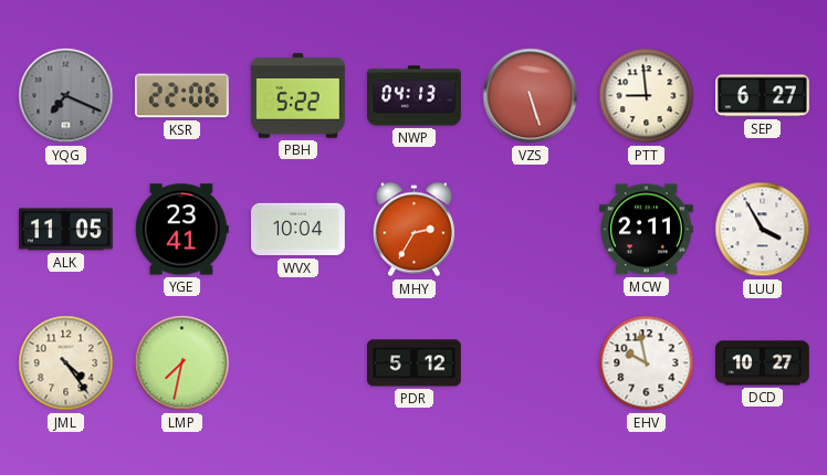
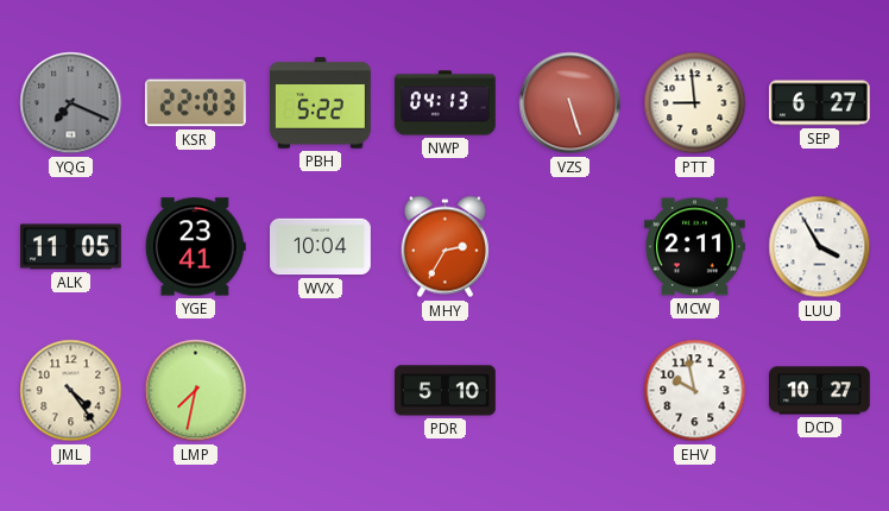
KSR: 22:06 -> 22:03
PDR: 5:12 -> 5:10
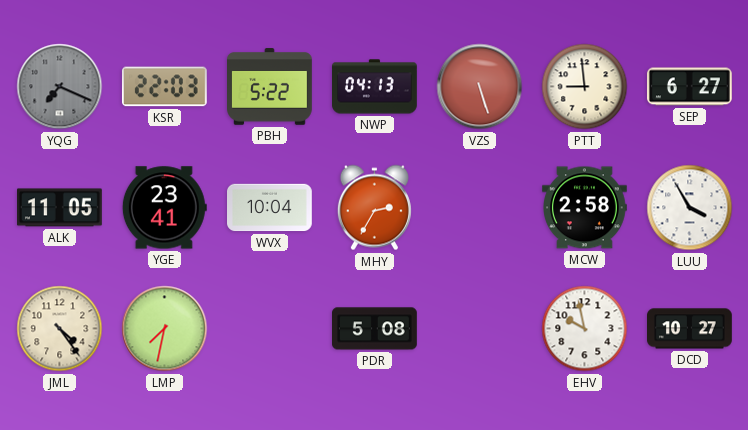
MCW: 2:11 -> 2:58
PDR: 5:10 -> 5:08
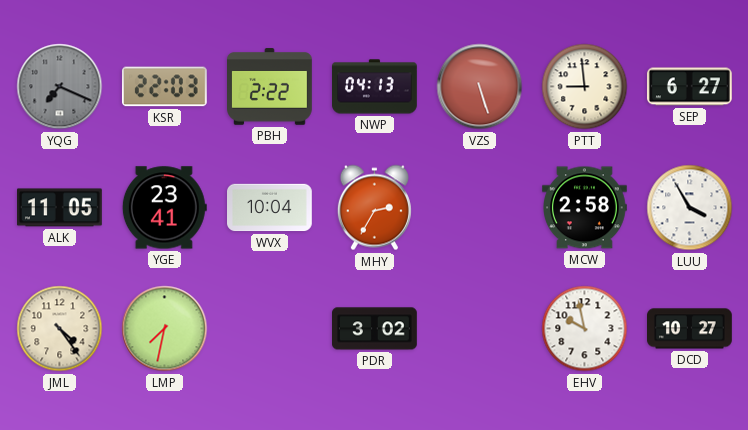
PBH: 5:22 -> 2:22
PDR: 5:08 -> 3:02
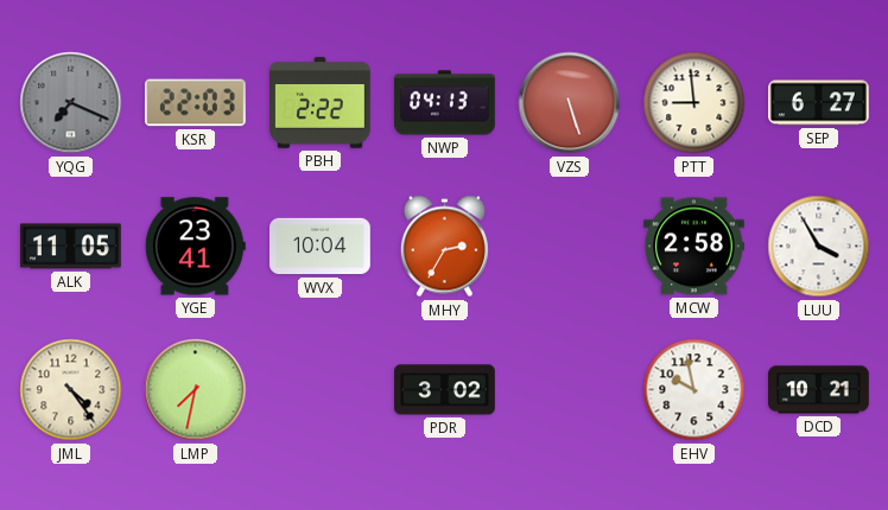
DCD: 10:27 -> 10:21
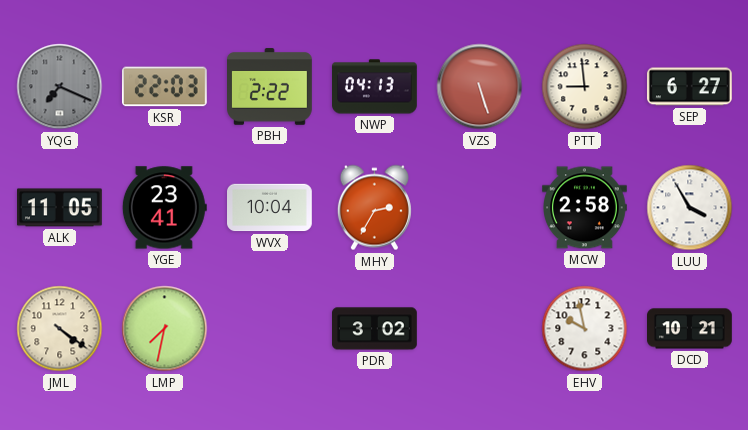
JML: 4:24 -> 4:21
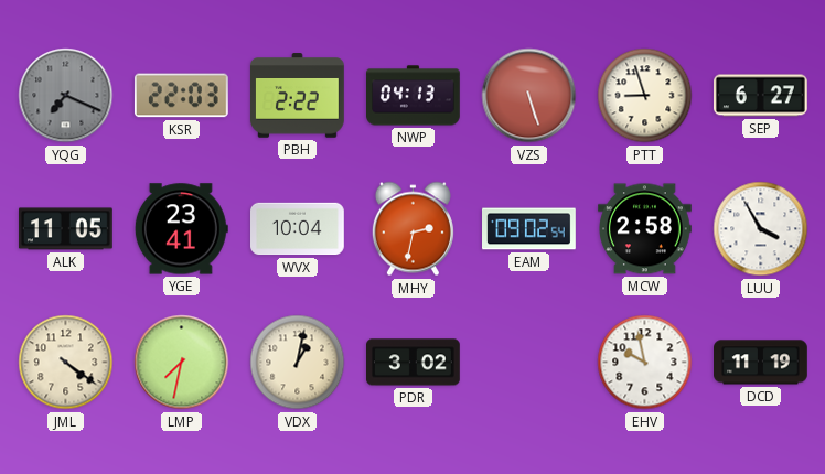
PTT: 8:59 -> 8:57
MHY: 2:35 -> 2:32
EAM: none -> 09:02
VDX: none -> 1:02
DCD: 10:21 -> 11:19
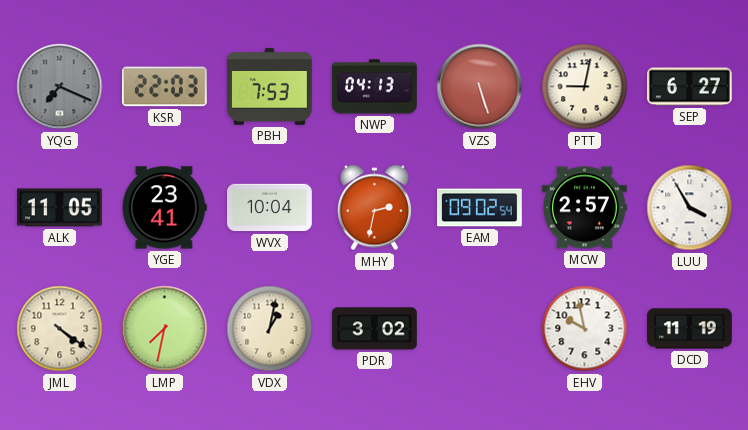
PBH: 2:22 -> 7:53
PTT: 8:57 -> 9:02
MCW: 2:58 -> 2:57
